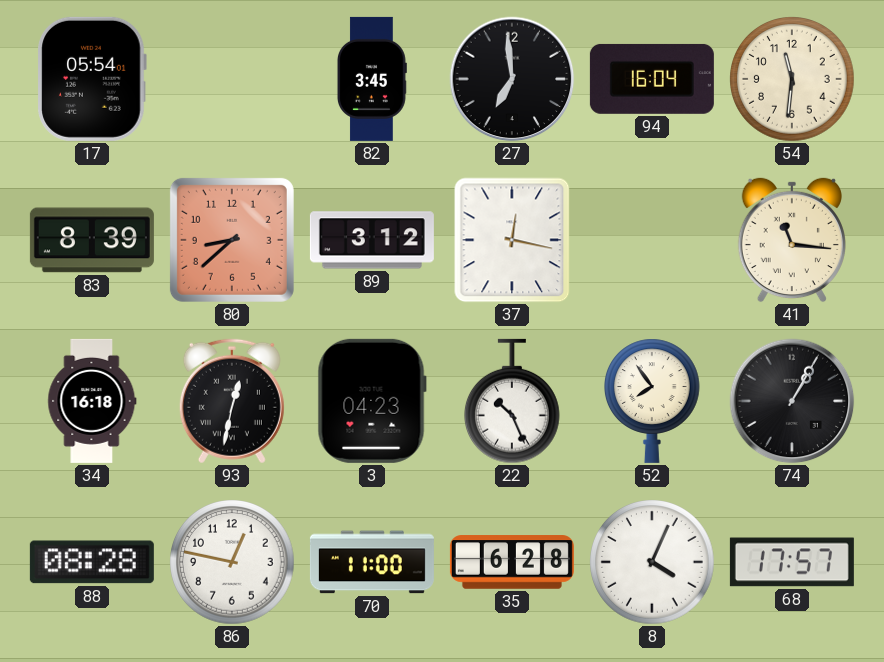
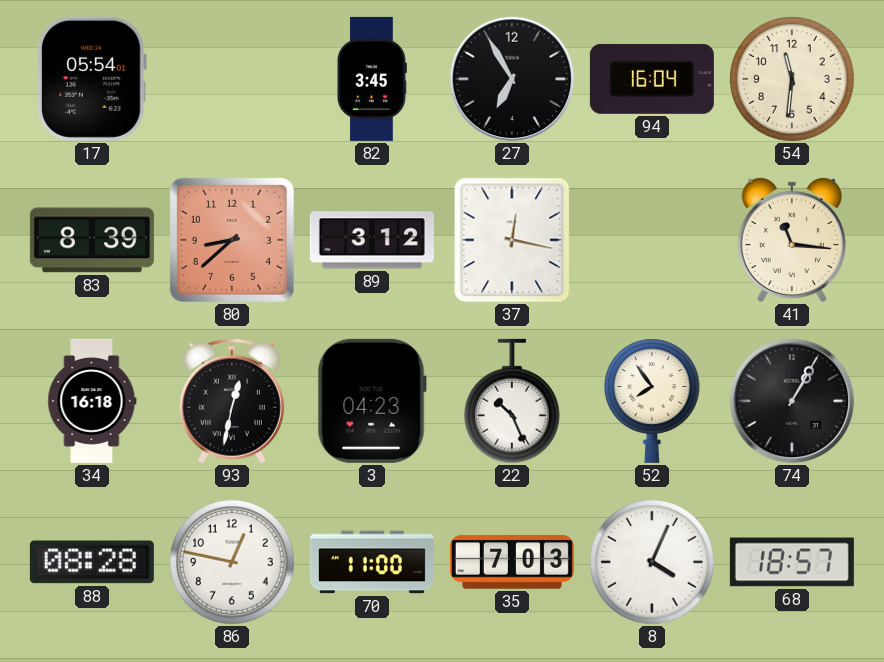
27: 6:59 -> 6:55
35: 6:28 -> 7:03
68: 17:57 -> 18:57
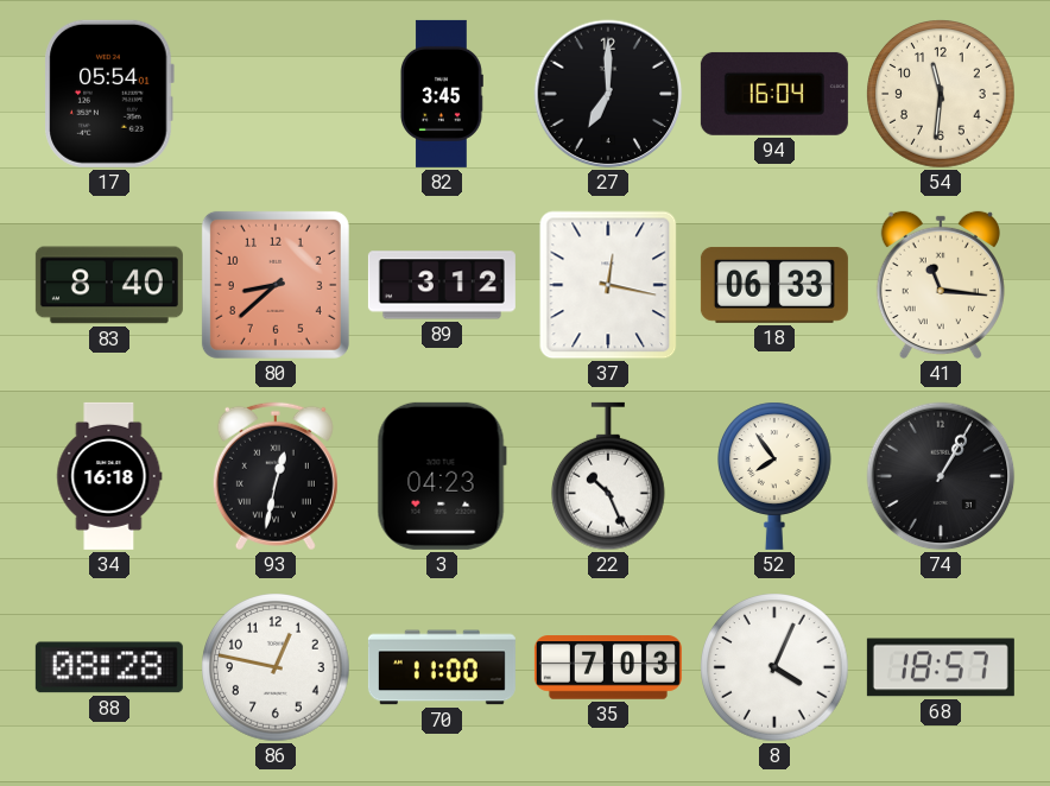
27: 6:55 -> 7:00
83: 8:39 -> 8:40
18: none -> 06:33
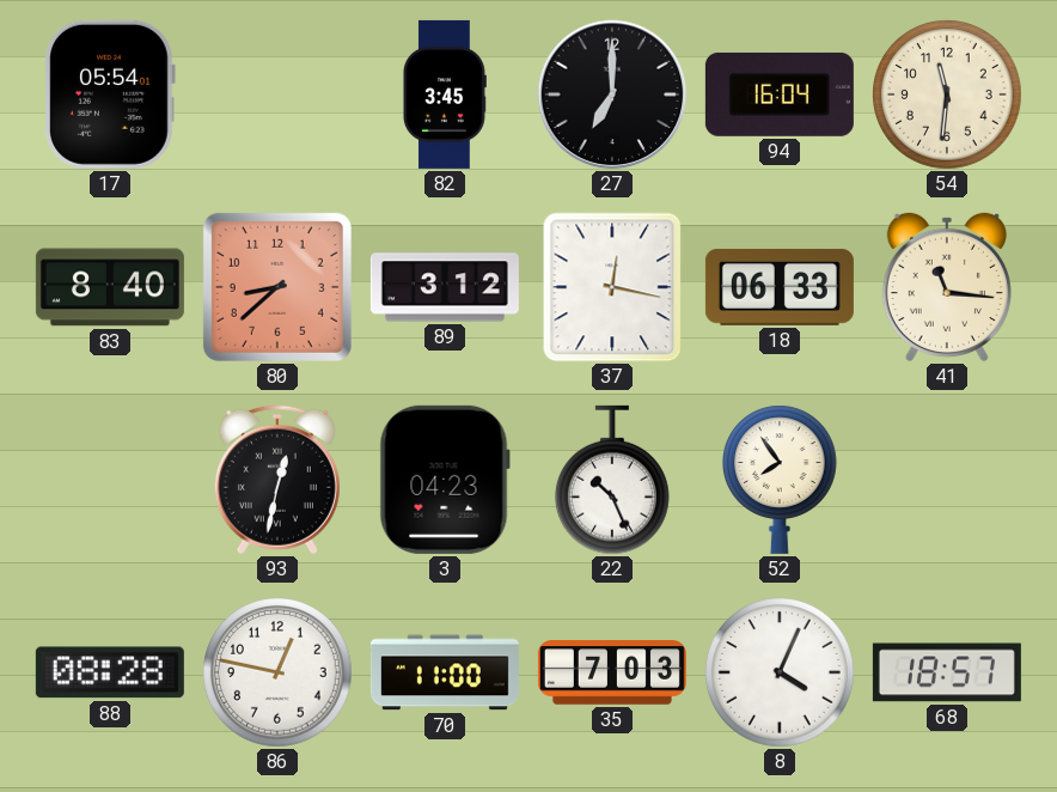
34: 16:18 -> none
74: 1:05 -> none
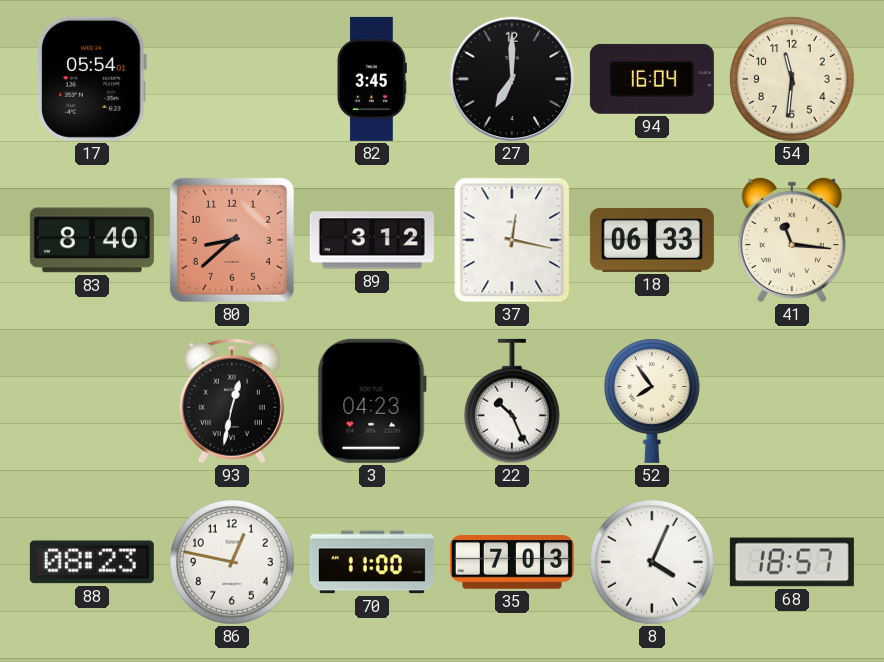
88: 08:28 -> 08:23
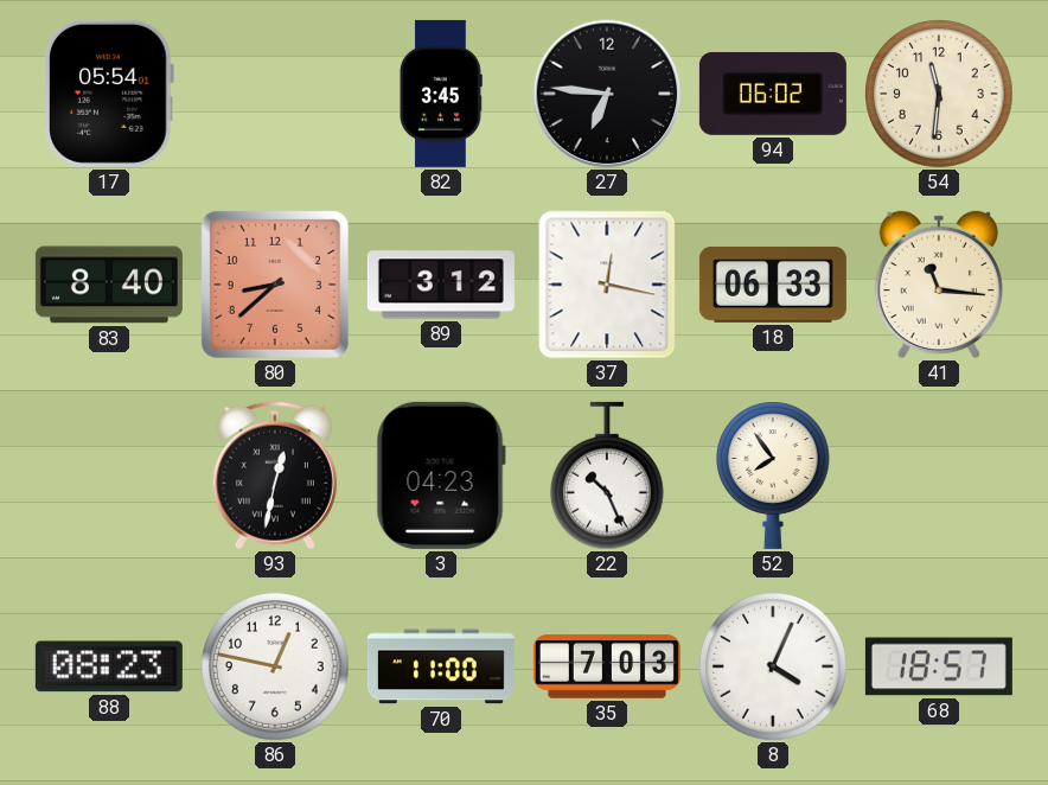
27: 7:00 -> 6:46
94: 16:04 -> 06:02
